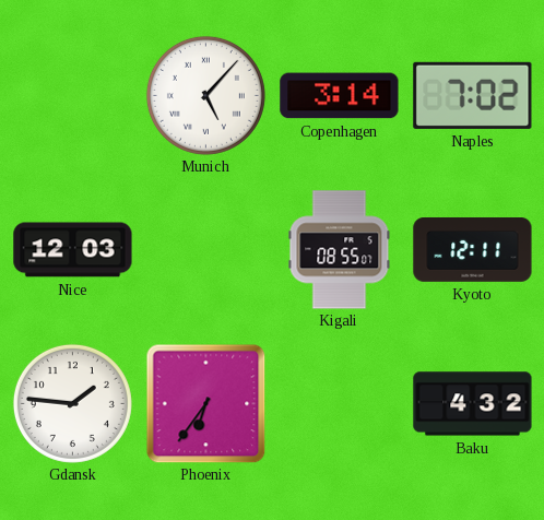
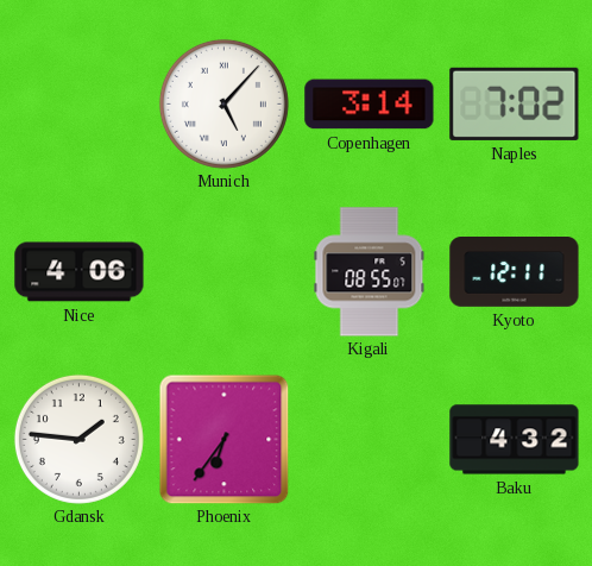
Nice: 12:03 -> 4:06
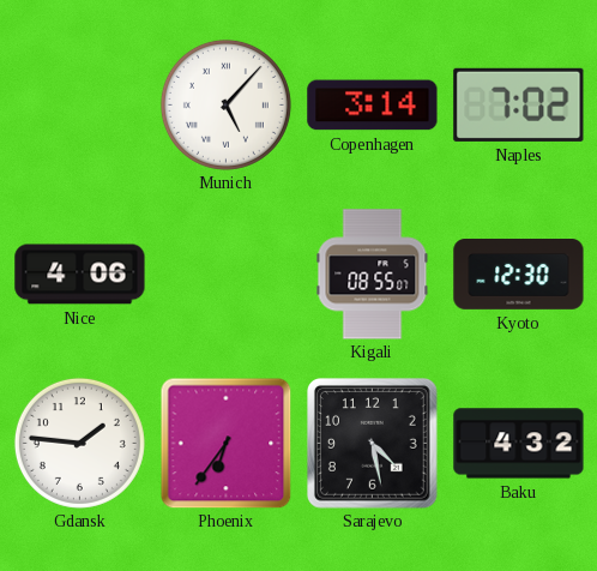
Kyoto: 12:11 -> 12:30
Sarajevo: none -> 4:28
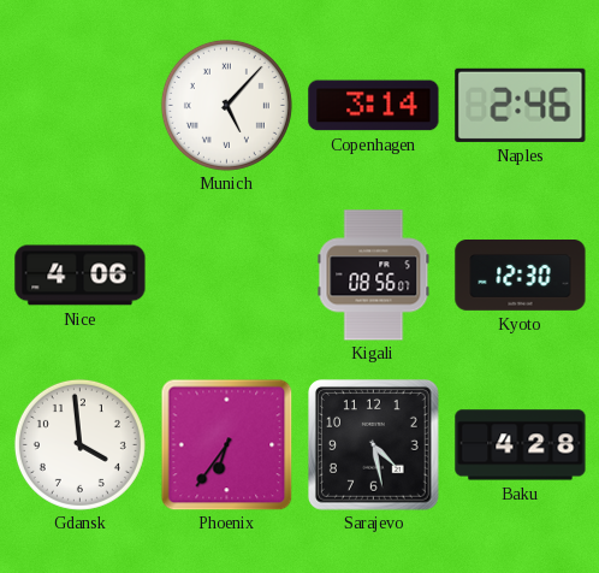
Naples: 7:02 -> 2:46
Kigali: 08:55 -> 08:56
Gdansk: 1:46 -> 3:59
Baku: 4:32 -> 4:28
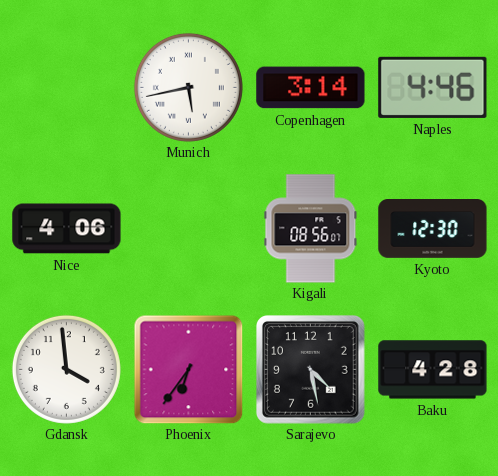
Munich: 5:07 -> 5:43
Naples: 2:46 -> 4:46
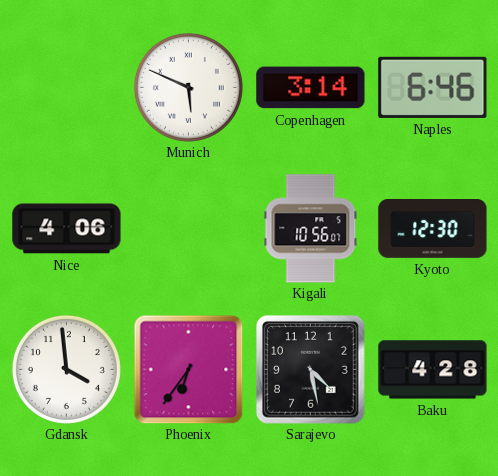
Munich: 5:43 -> 5:49
Naples: 4:46 -> 6:46
Kigali: 08:56 -> 10:56
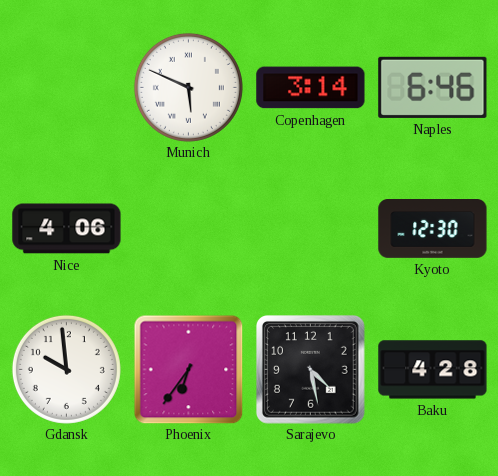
Kigali: 10:56 -> none
Gdansk: 3:59 -> 9:59
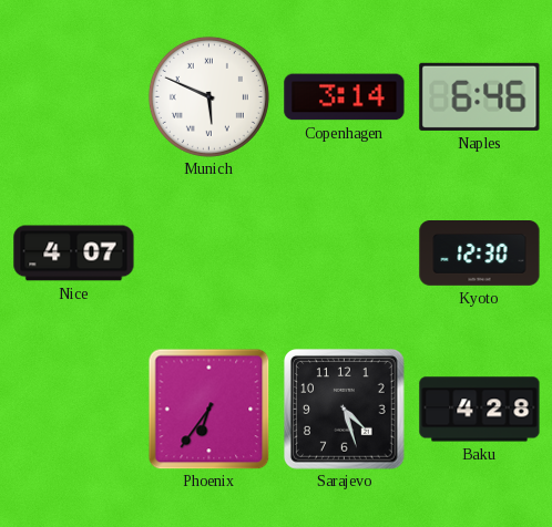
Nice: 4:06 -> 4:07
Gdansk: 9:59 -> none
Sarajevo: 4:28 -> 4:27
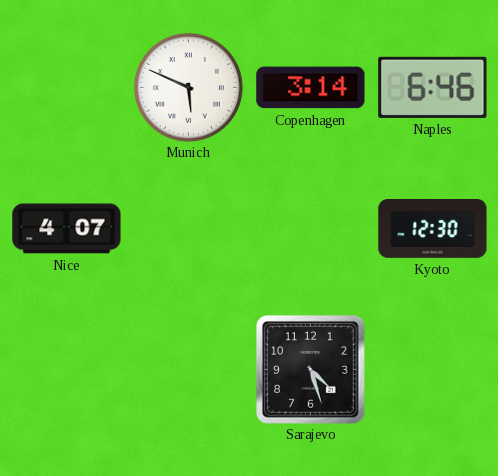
Phoenix: 6:36 -> none
Baku: 4:28 -> none
